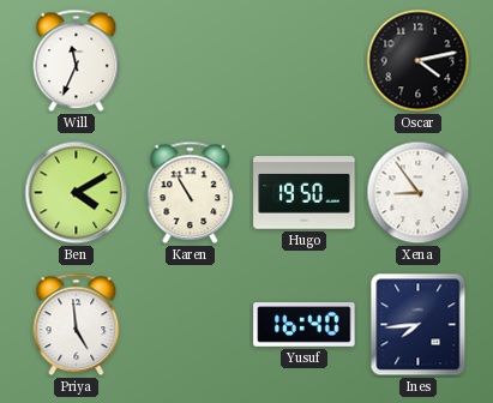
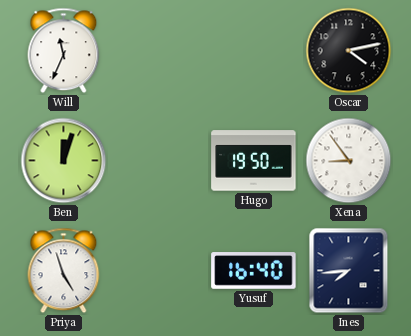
Ben: 4:10 -> 12:03
Karen: 10:55 -> none
Priya: 4:59 -> 4:57
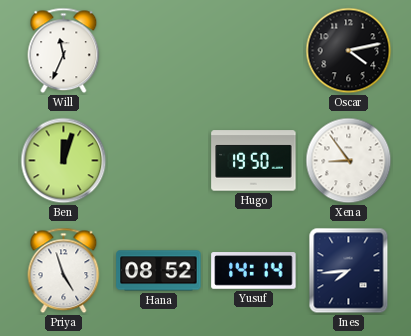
Hana: none -> 08:52
Yusuf: 16:40 -> 14:14
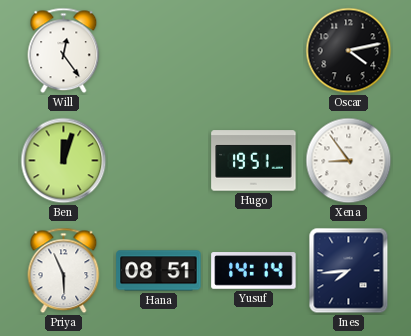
Will: 11:34 -> 12:24
Hugo: 19:50 -> 19:51
Priya: 4:57 -> 5:56
Hana: 08:52 -> 08:51
